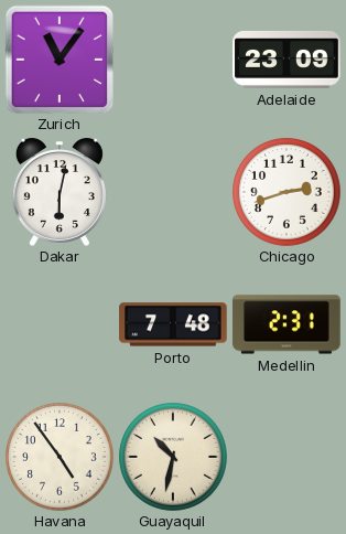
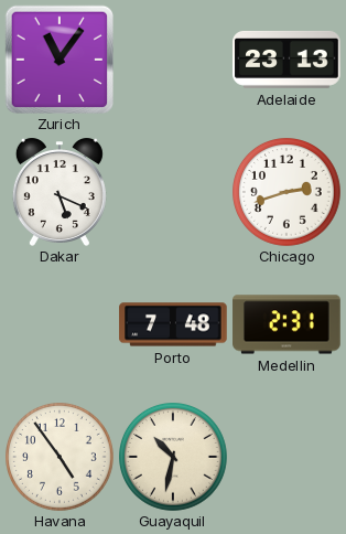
Adelaide: 23:09 -> 23:13
Dakar: 6:02 -> 5:19
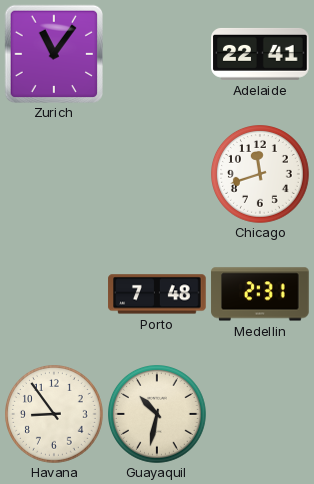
Adelaide: 23:13 -> 22:41
Dakar: 5:19 -> none
Chicago: 2:42 -> 11:42
Havana: 4:54 -> 8:54
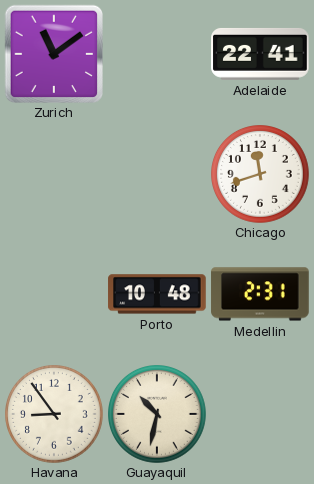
Zurich: 11:06 -> 11:09
Porto: 7:48 -> 10:48
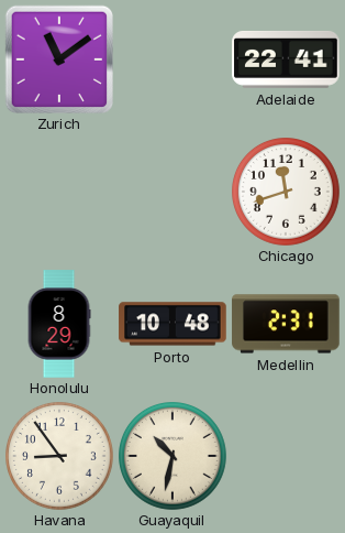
Honolulu: none -> 8:29
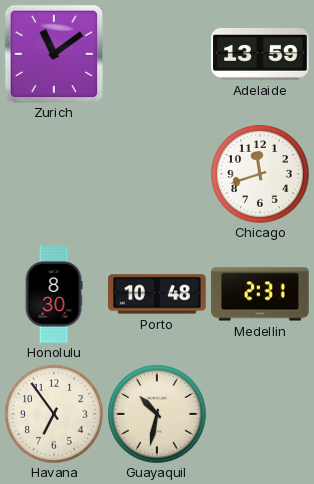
Adelaide: 22:41 -> 13:59
Honolulu: 8:29 -> 8:30
Havana: 8:54 -> 6:54
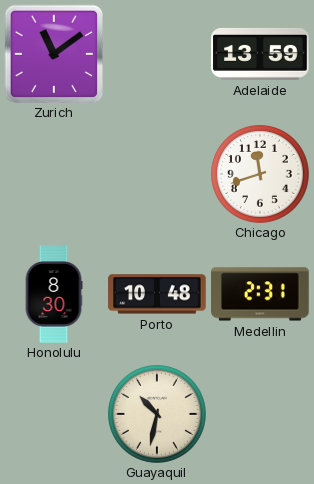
Havana: 6:54 -> none
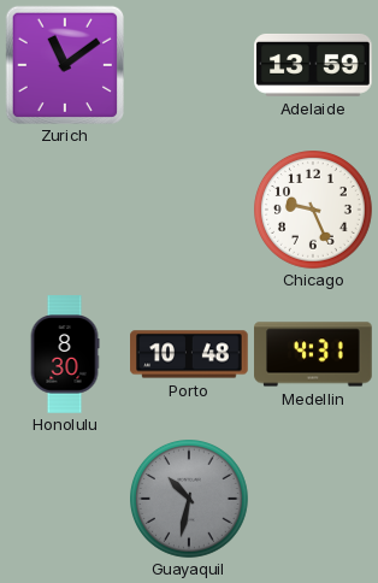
Chicago: 11:42 -> 9:26
Medellin: 2:31 -> 4:31
Guayaquil dial: cream -> grey
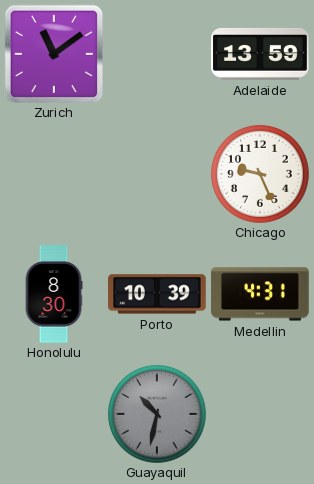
Porto: 10:48 -> 10:39
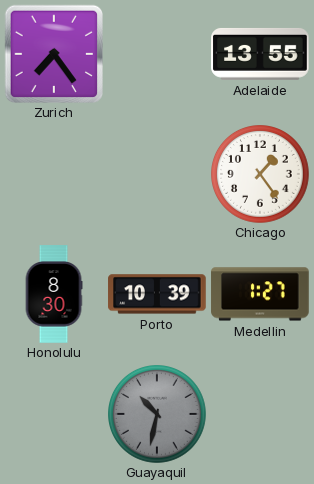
Zurich: 11:09 -> 7:24
Adelaide: 13:59 -> 13:55
Chicago: 9:26 -> 1:24
Medellin: 4:31 -> 1:27
